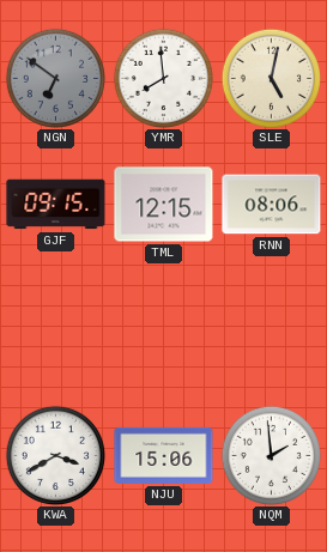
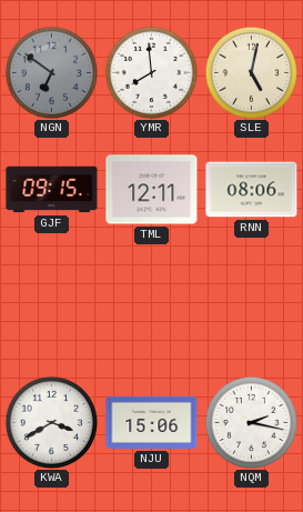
TML: 12:15 -> 12:11
NQM: 1:59 -> 2:17
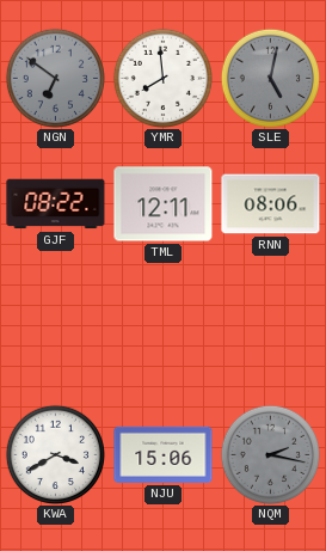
SLE dial: cream -> grey
GJF: 09:15 -> 08:22
NQM dial: white -> grey
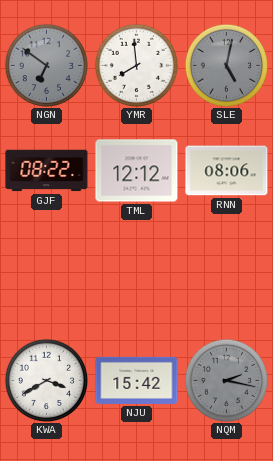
TML: 12:11 -> 12:12
NJU: 15:06 -> 15:42
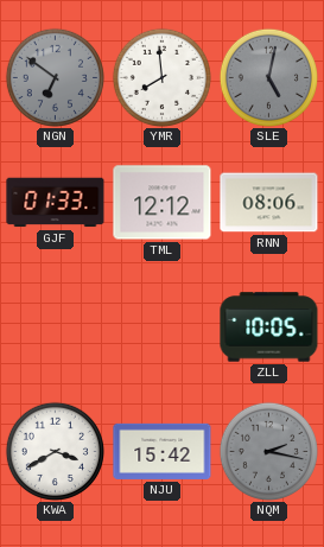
GJF: 08:22 -> 01:33
ZLL: none -> 10:05
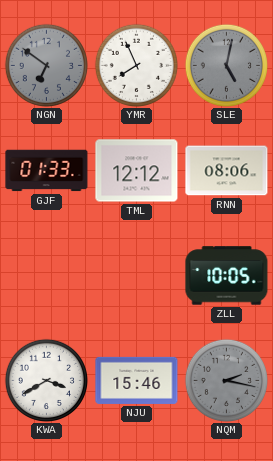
YMR: 7:59 -> 7:56
NJU: 15:42 -> 15:46
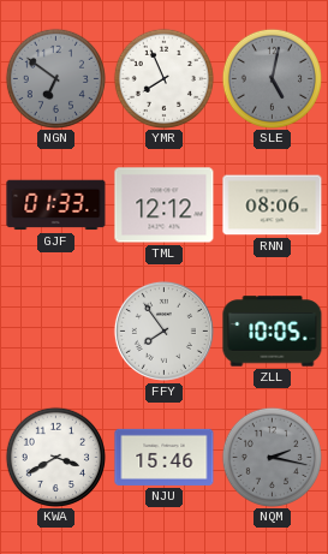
FFY: none -> 7:54
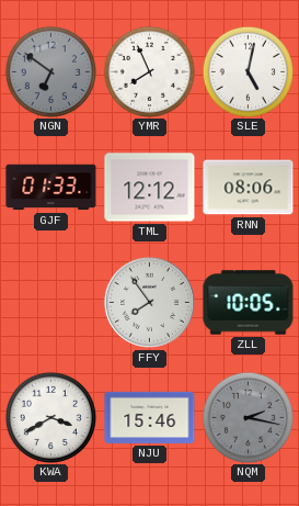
SLE dial: grey -> white
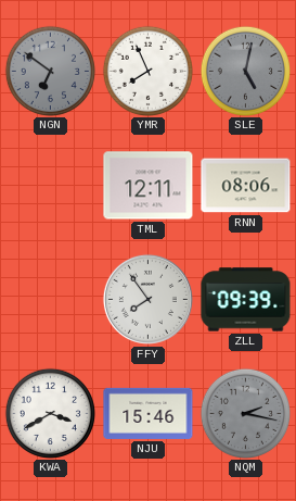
SLE dial: white -> grey
GJF: 01:33 -> none
TML: 12:12 -> 12:11
ZLL: 10:05 -> 09:39
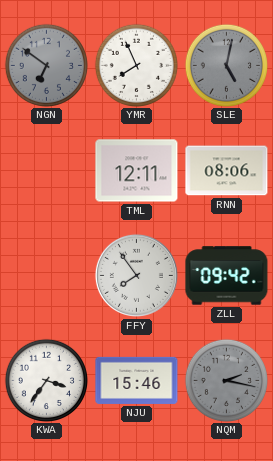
ZLL: 09:39 -> 09:42
KWA: 3:40 -> 3:36
